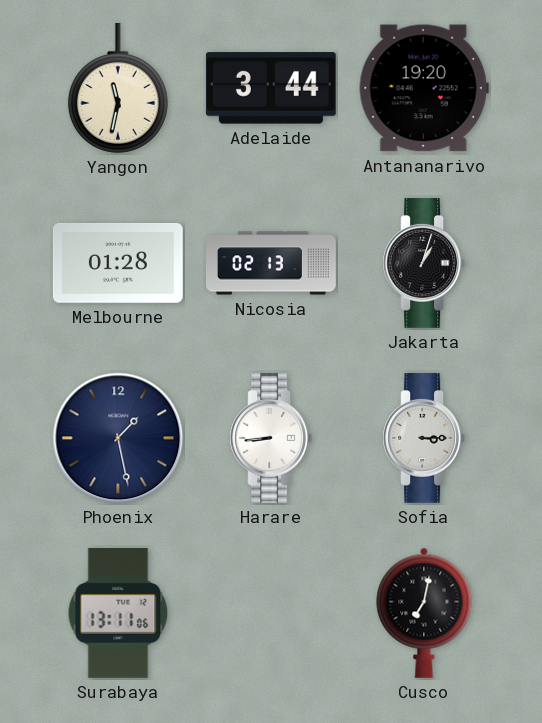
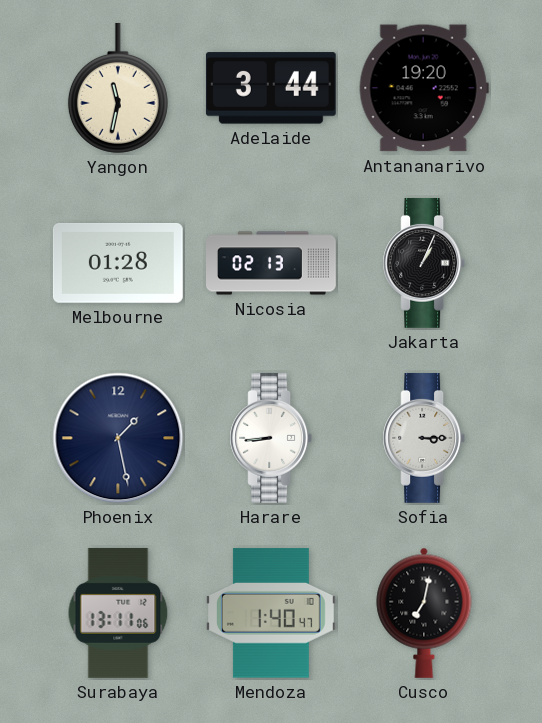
Jakarta: 1:03 -> 1:04
Mendoza: none -> 1:40
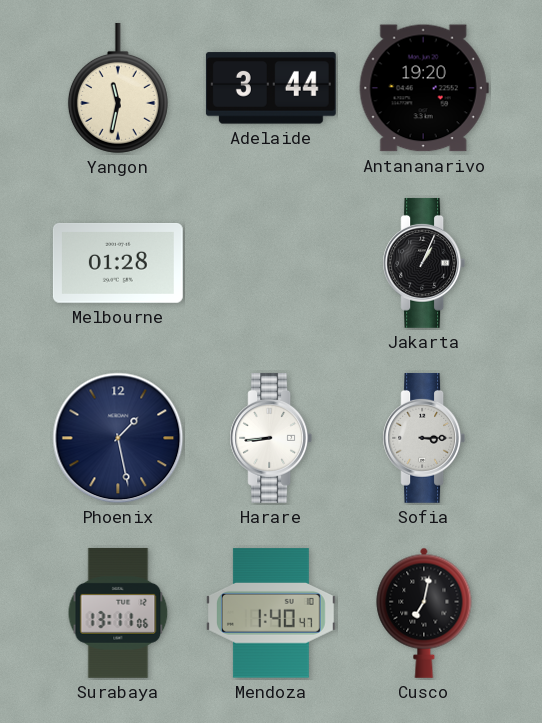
Nicosia: 02:13 -> none
